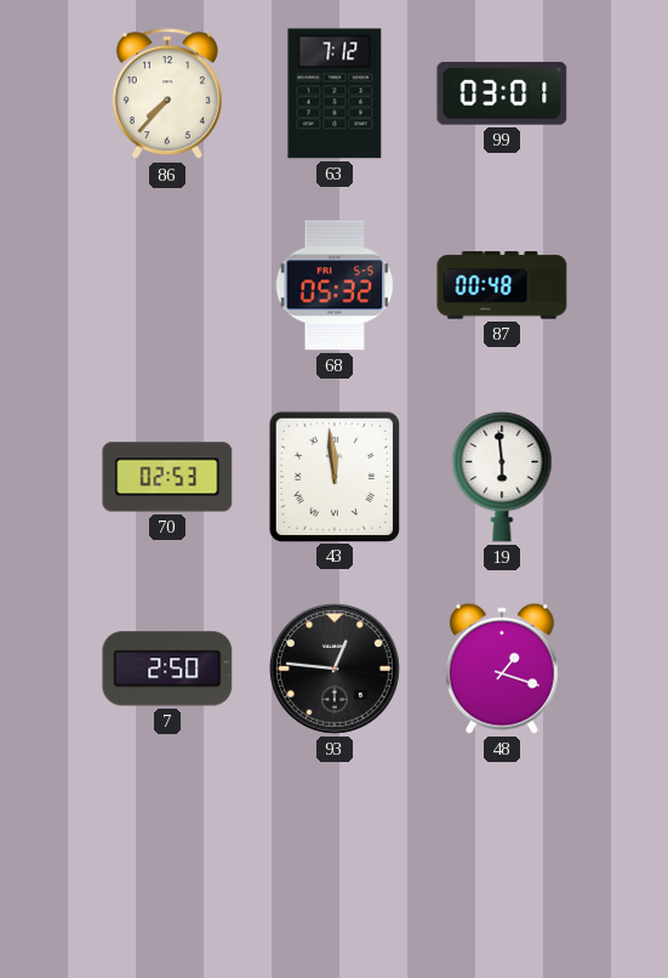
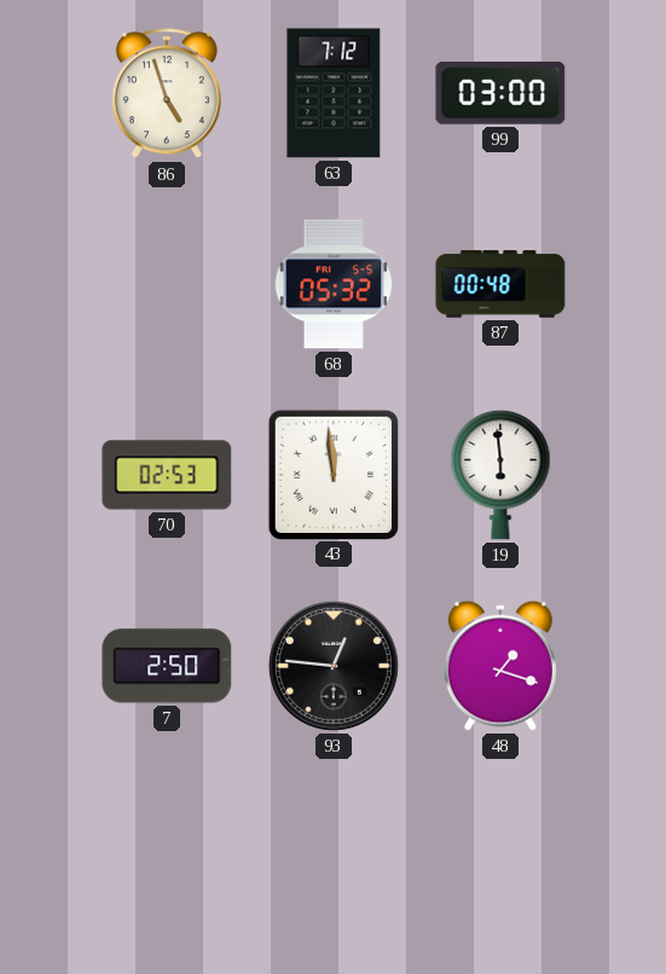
86: 7:37 -> 4:57
99: 03:01 -> 03:00
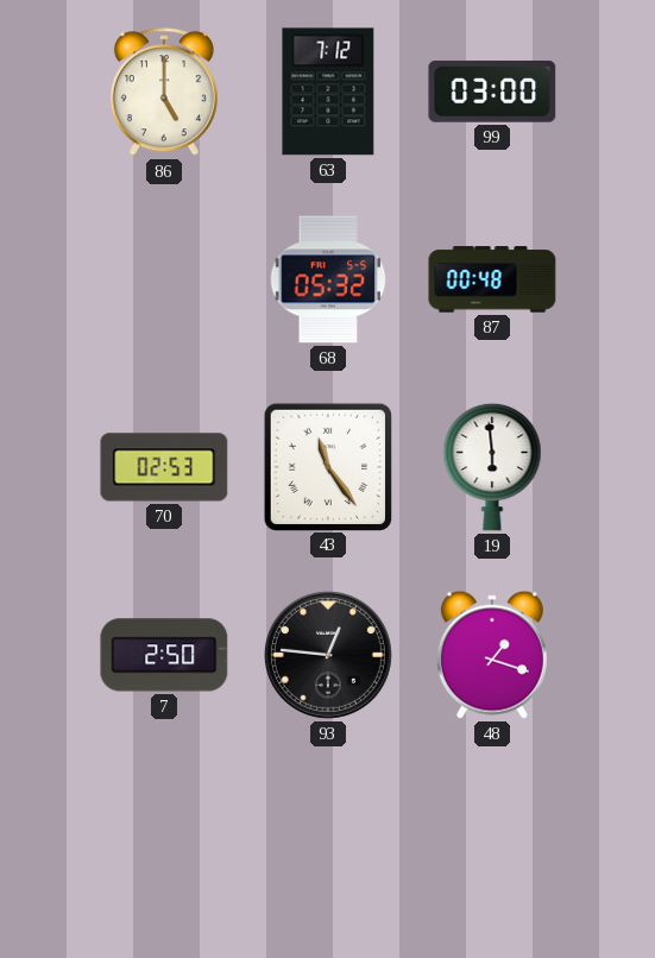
86: 4:57 -> 5:00
43: 11:59 -> 11:24
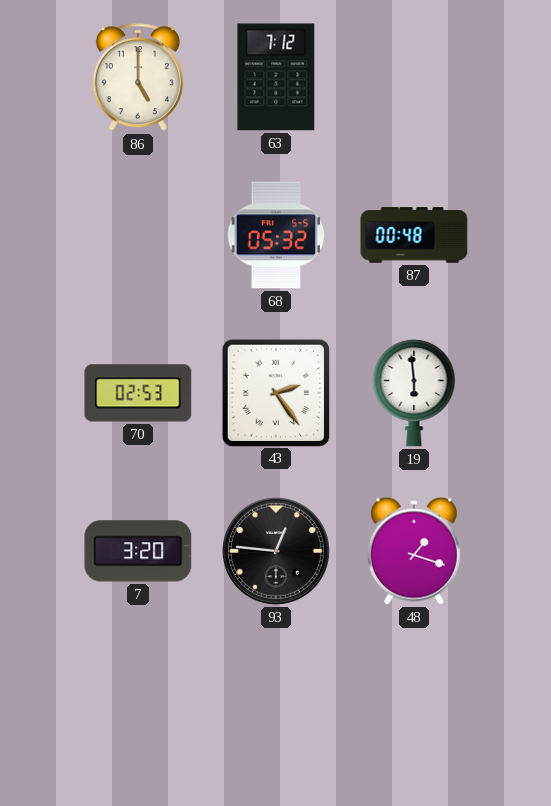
99: 03:00 -> none
43: 11:24 -> 2:24
7: 2:50 -> 3:20
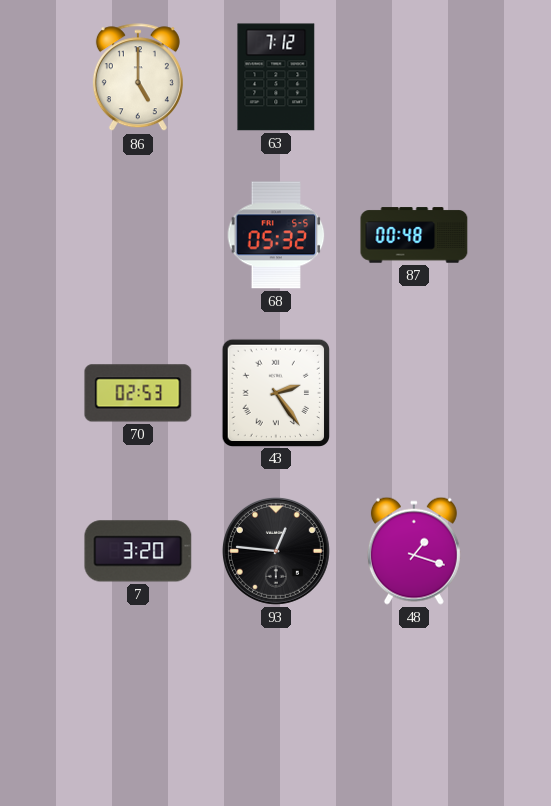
19: 5:59 -> none
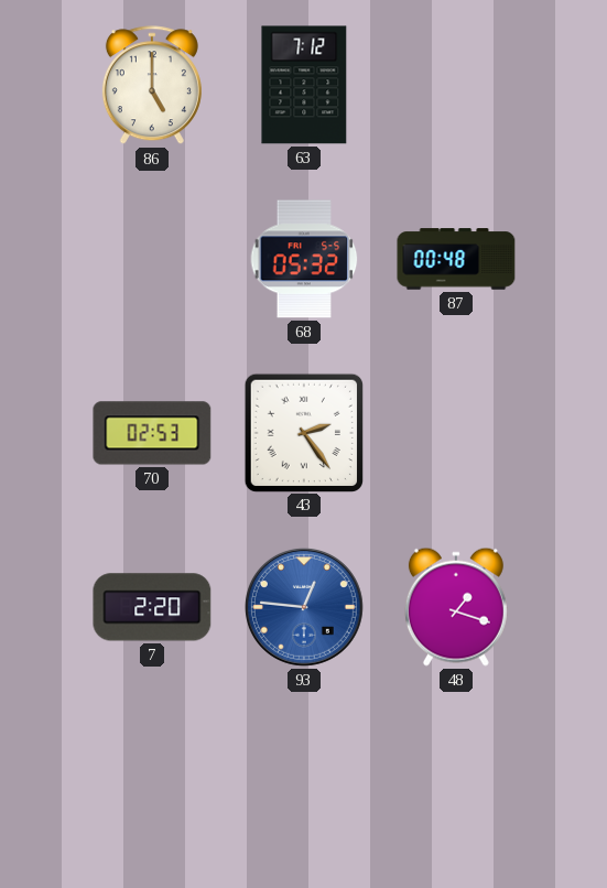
7: 3:20 -> 2:20
93 dial: black -> blue
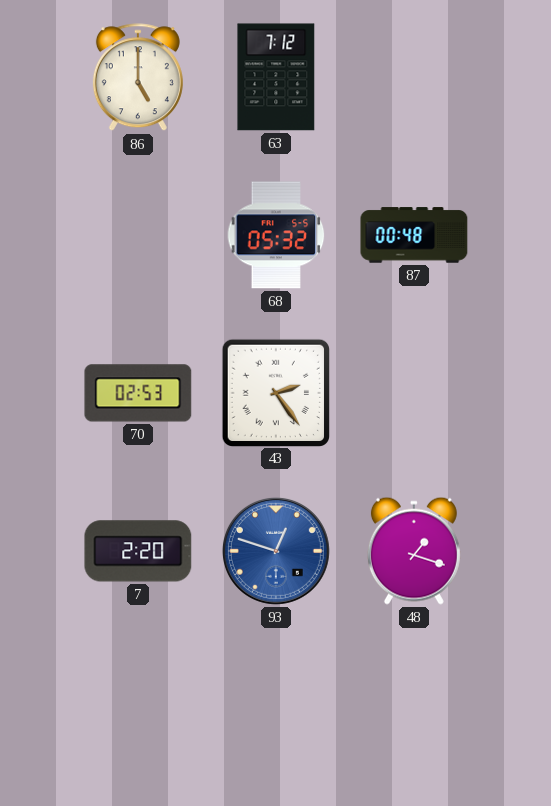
93: 12:46 -> 12:48
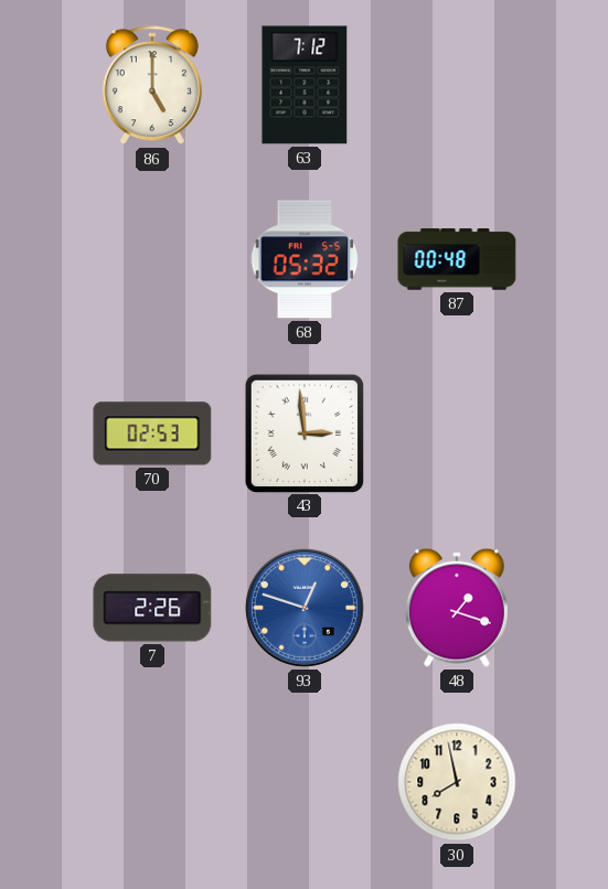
43: 2:24 -> 2:59
7: 2:20 -> 2:26
30: none -> 7:58
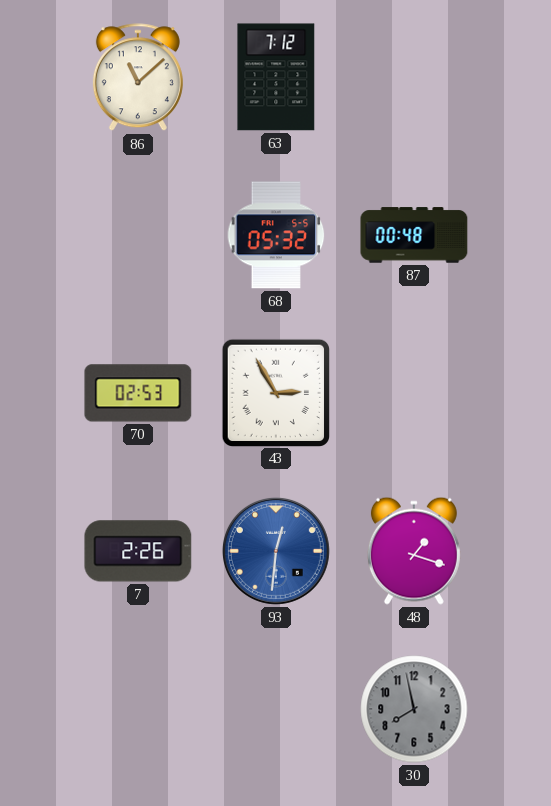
86: 5:00 -> 11:08
43: 2:59 -> 2:55
93: 12:48 -> 12:31
30 dial: cream -> grey
